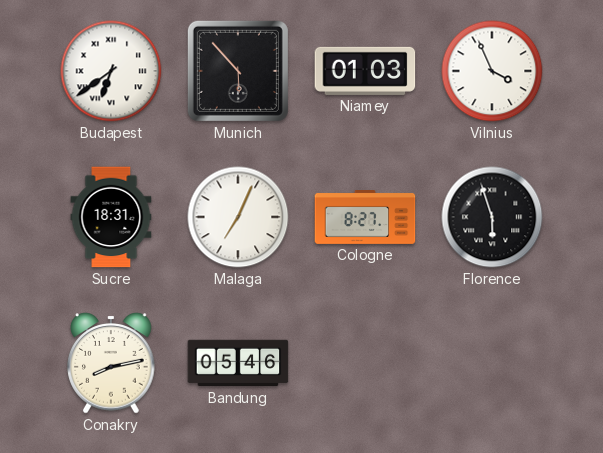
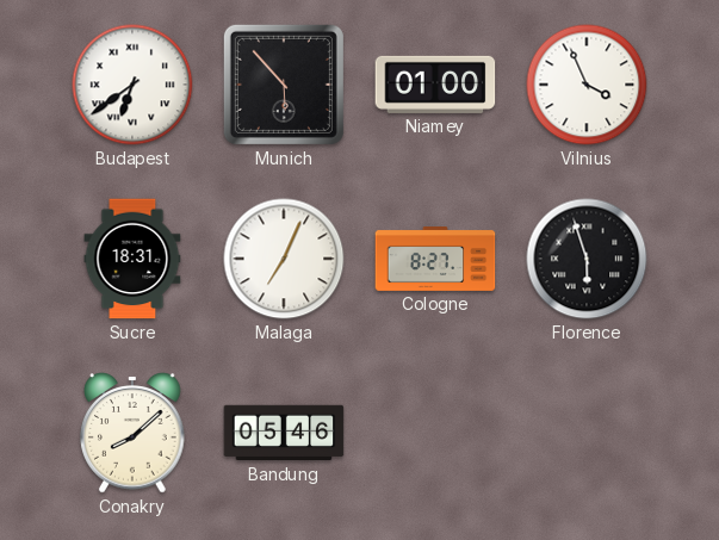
Niamey: 01:03 -> 01:00
Conakry: 8:13 -> 8:08
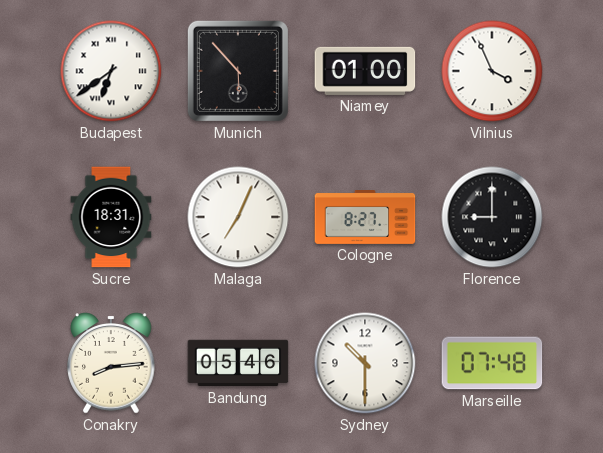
Florence: 5:57 -> 9:00
Conakry: 8:08 -> 8:14
Sydney: none -> 10:30
Marseille: none -> 07:48
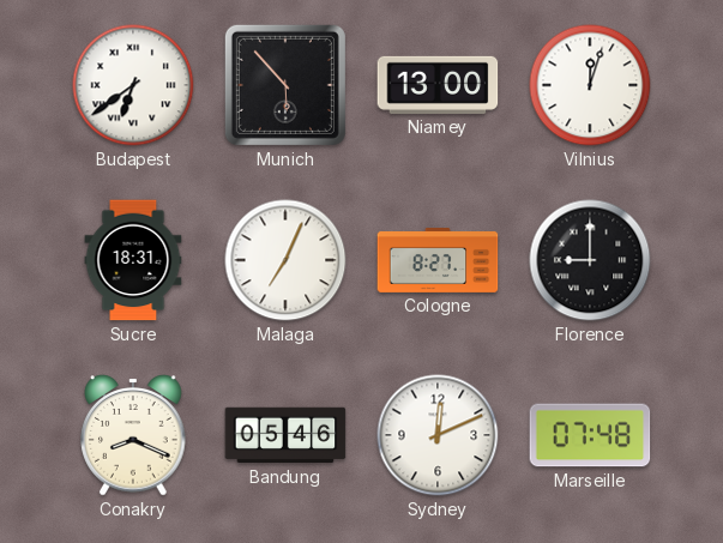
Niamey: 01:00 -> 13:00
Vilnius: 3:56 -> 12:03
Conakry: 8:14 -> 8:19
Sydney: 10:30 -> 12:11
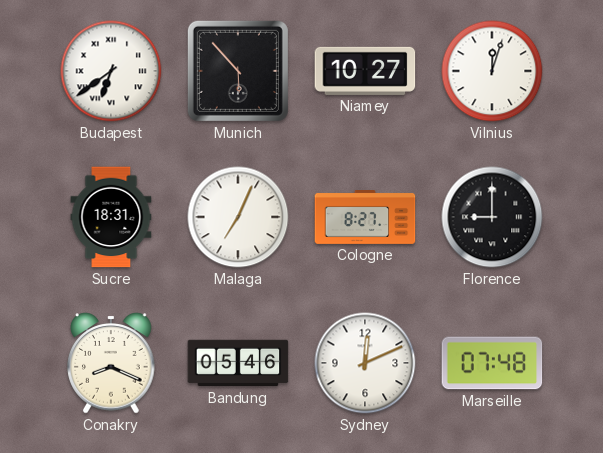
Niamey: 13:00 -> 10:27
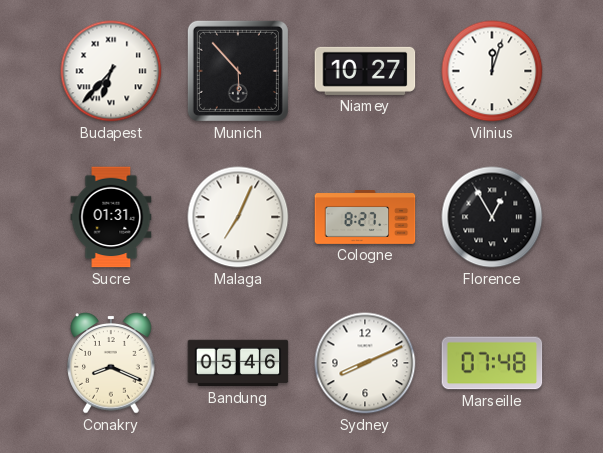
Budapest: 6:39 -> 6:37
Sucre: 18:31 -> 01:31
Florence: 9:00 -> 12:55
Sydney: 12:11 -> 8:11
